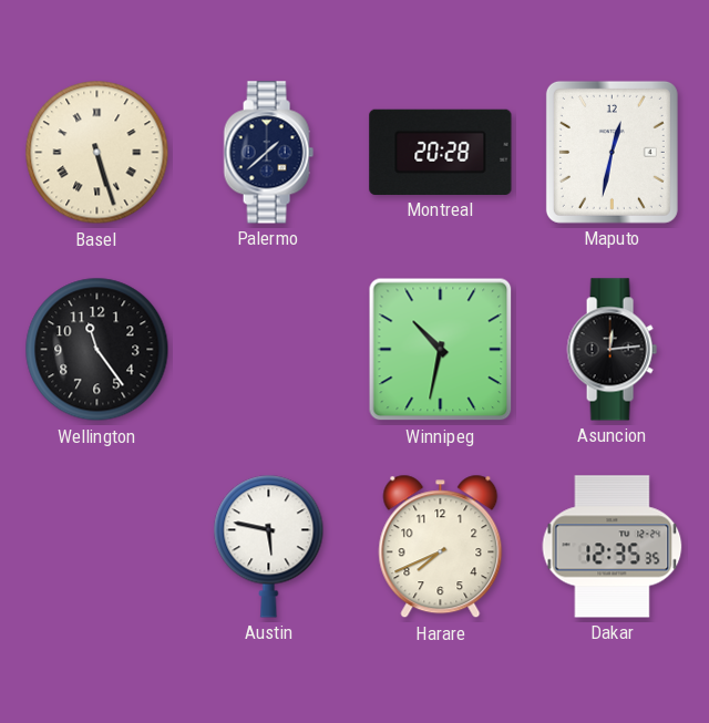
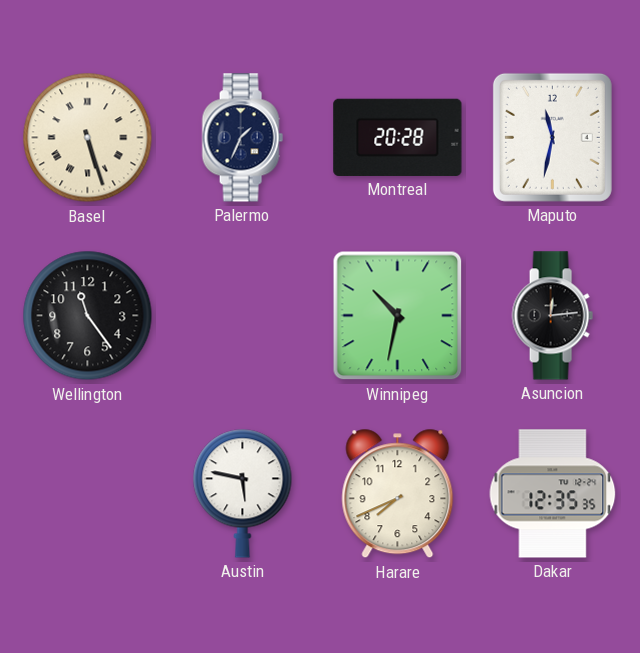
Palermo: 1:38 -> 1:34
Maputo: 12:32 -> 11:32
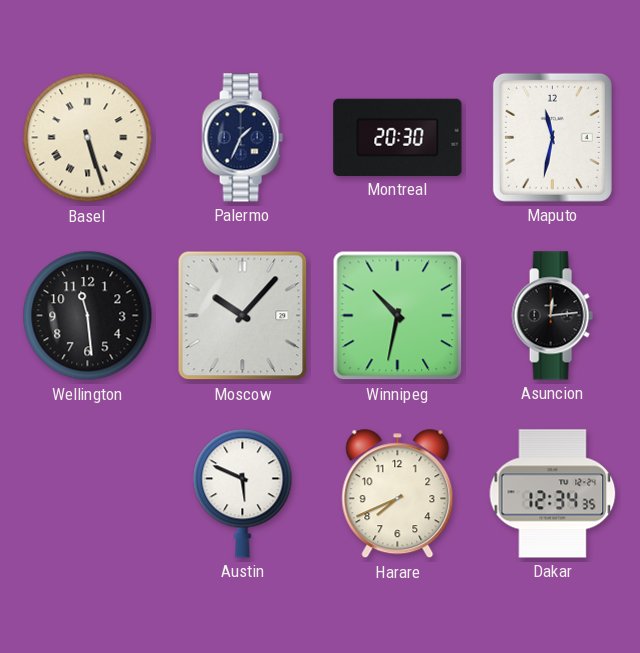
Montreal: 20:28 -> 20:30
Wellington: 11:24 -> 11:29
Moscow: none -> 10:07
Austin: 5:47 -> 5:49
Dakar: 12:35 -> 12:34
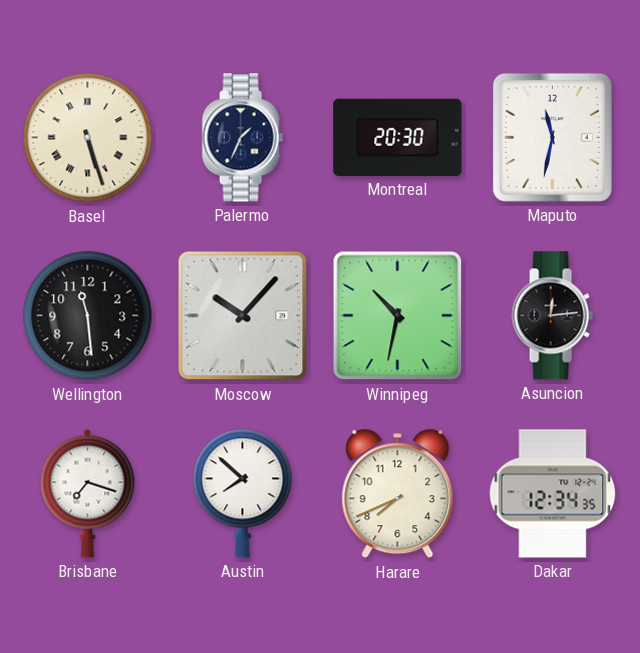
Brisbane: none -> 7:18
Austin: 5:49 -> 7:52
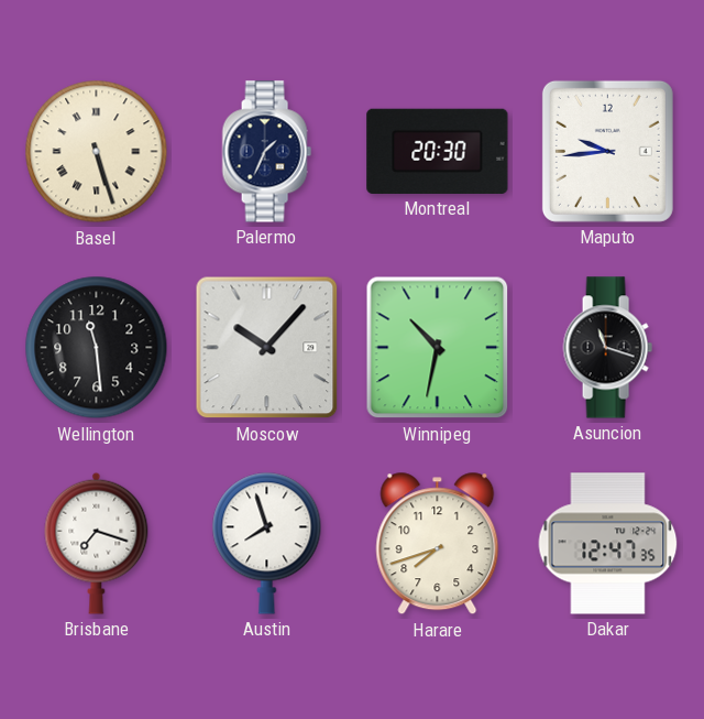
Maputo: 11:32 -> 9:44
Asuncion: 12:14 -> 11:18
Austin: 7:52 -> 7:57
Harare: 7:41 -> 7:42
Dakar: 12:34 -> 12:47
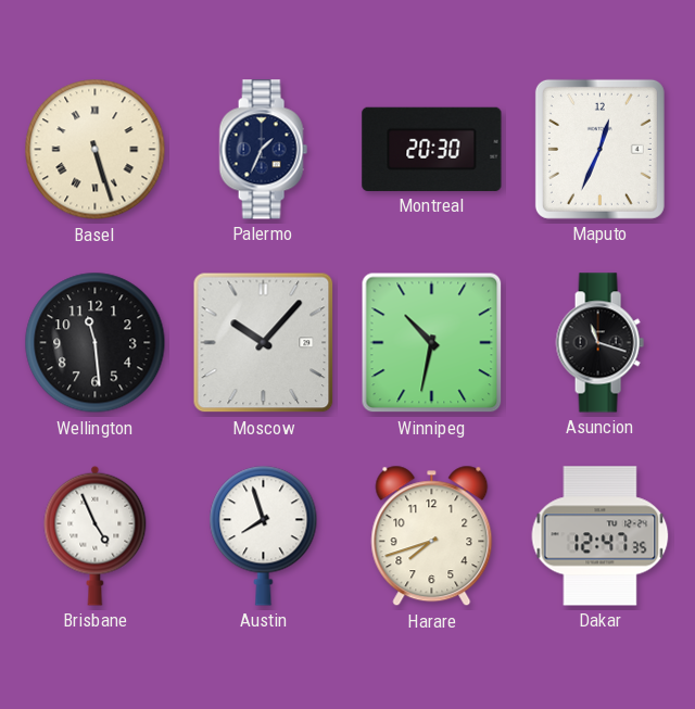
Maputo: 9:44 -> 12:34
Brisbane: 7:18 -> 4:56
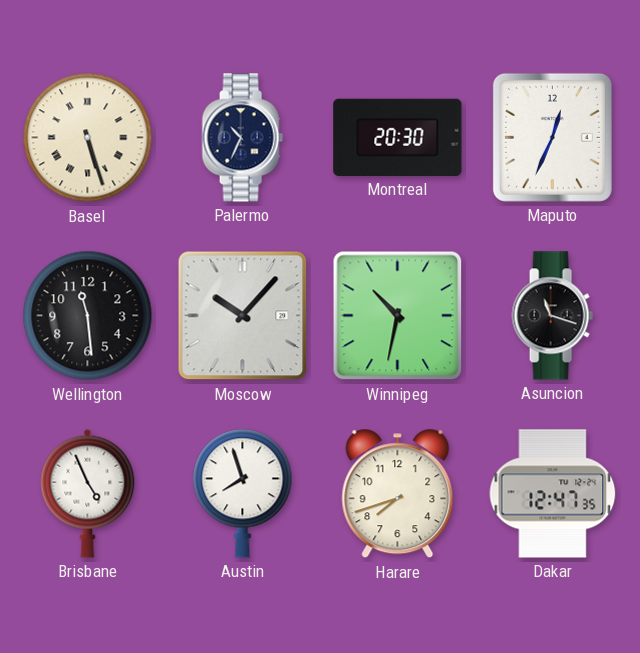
Palermo: 1:34 -> 10:34
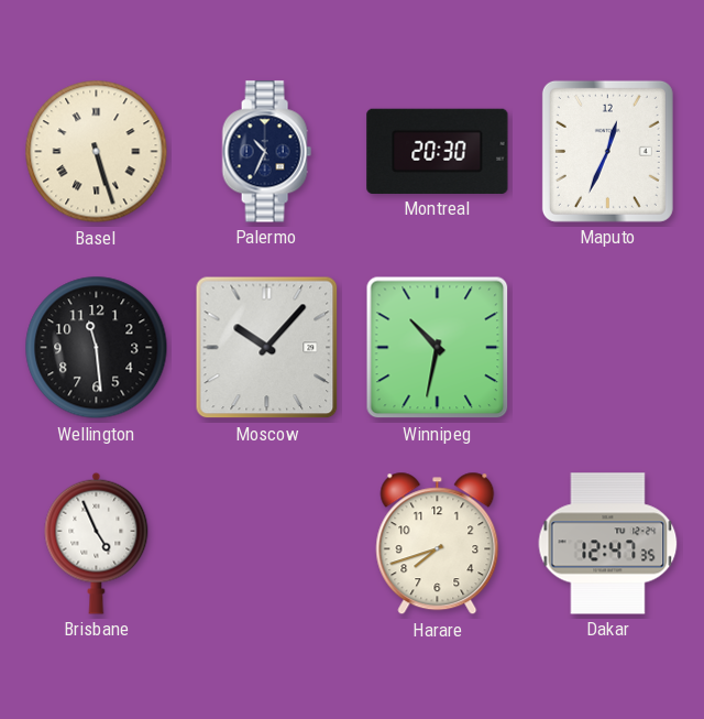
Asuncion: 11:18 -> none
Austin: 7:57 -> none
